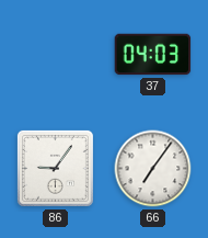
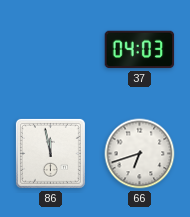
86: 9:06 -> 11:58
66: 7:06 -> 6:42
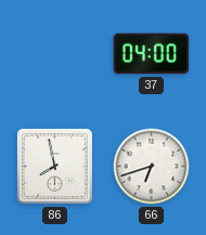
37: 04:03 -> 04:00
86: 11:58 -> 7:58
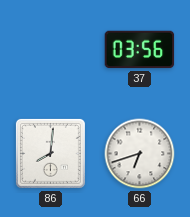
37: 04:00 -> 03:56
86: 7:58 -> 8:01
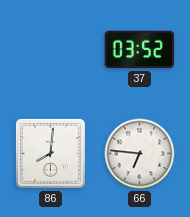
37: 03:56 -> 03:52
66: 6:42 -> 6:46
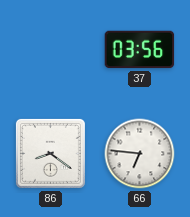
37: 03:52 -> 03:56
86: 8:01 -> 8:21
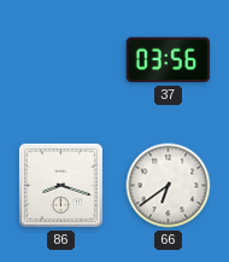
86: 8:21 -> 8:18
66: 6:46 -> 6:39
